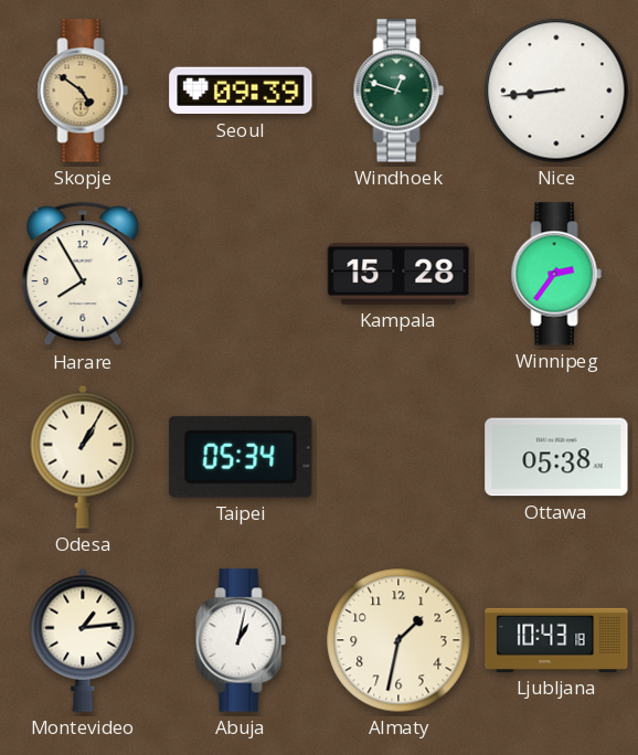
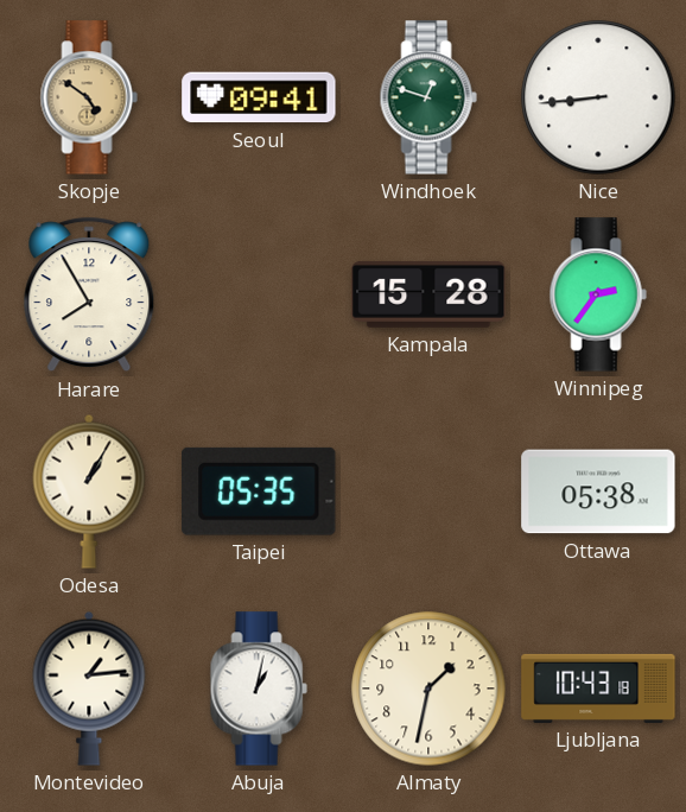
Seoul: 09:39 -> 09:41
Taipei: 05:34 -> 05:35
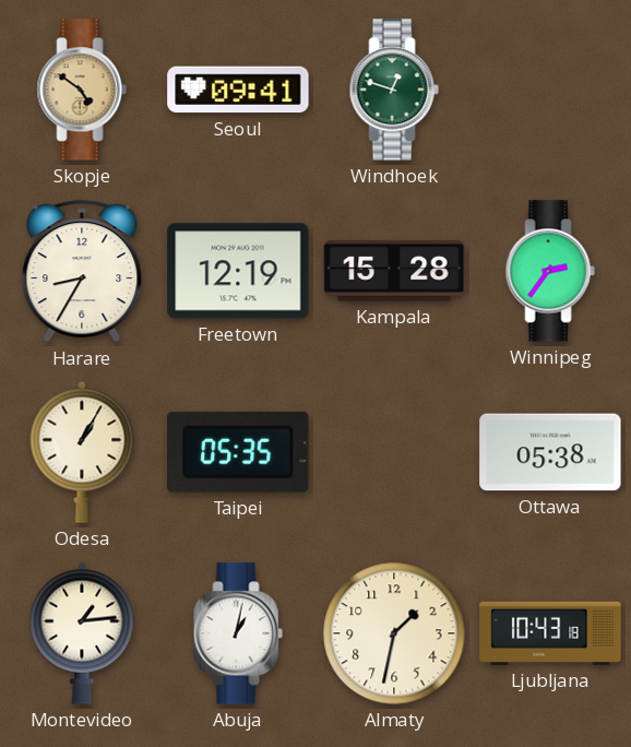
Nice: 8:44 -> none
Harare: 7:55 -> 8:35
Freetown: none -> 12:19
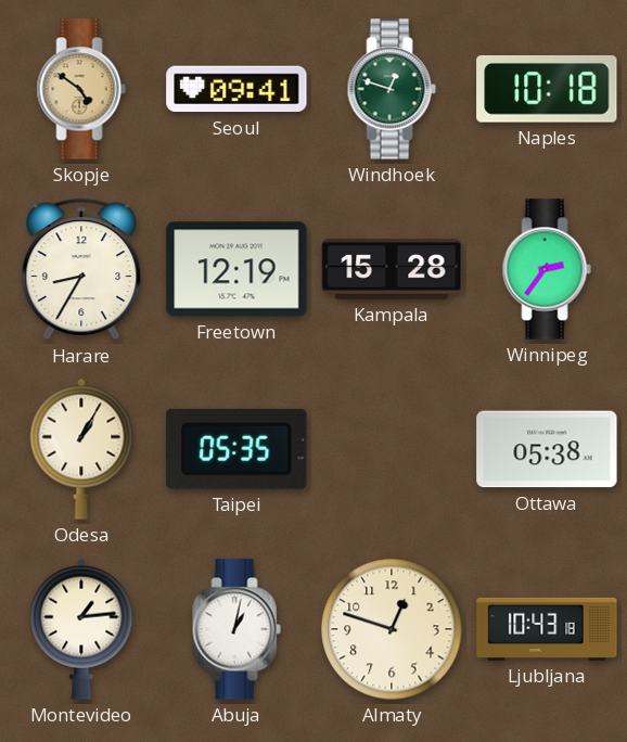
Naples: none -> 10:18
Almaty: 1:32 -> 12:48
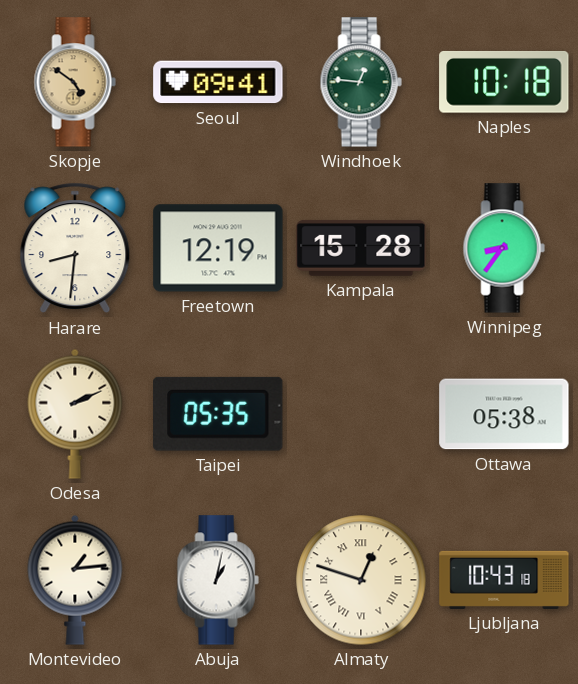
Windhoek: 12:48 -> 12:46
Harare: 8:35 -> 8:31
Winnipeg: 2:36 -> 8:36
Odesa: 1:05 -> 2:11
Almaty numerals: Arabic -> Roman
